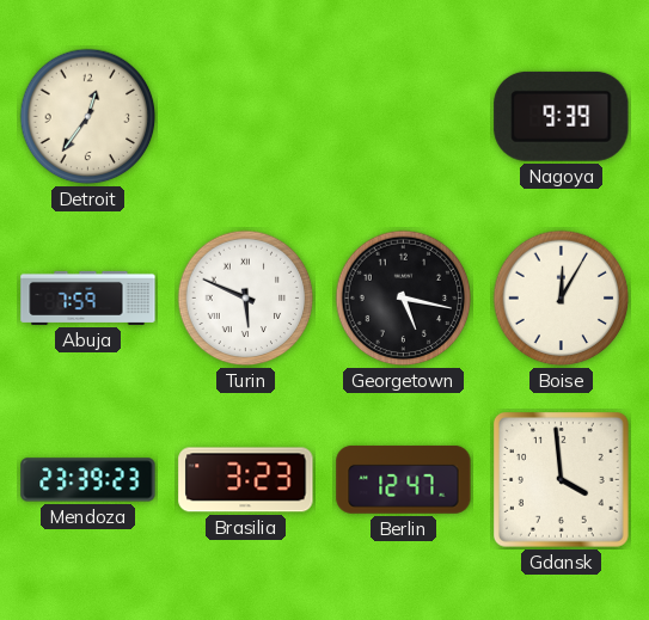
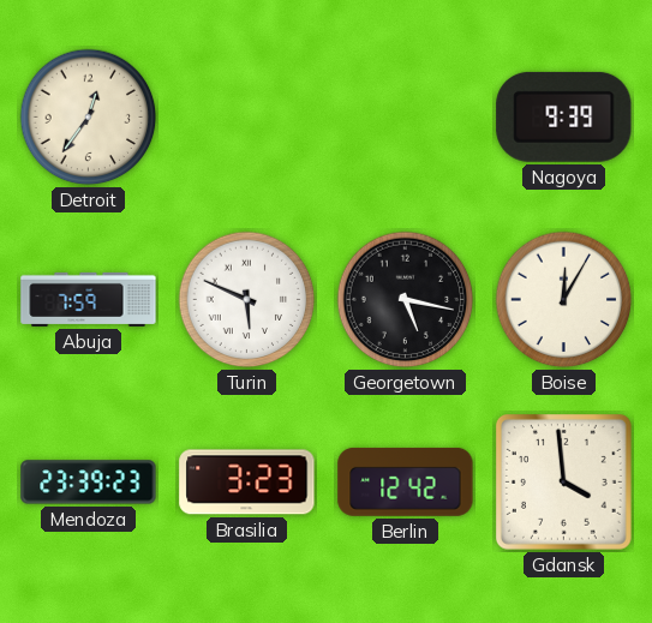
Berlin: 12:47 -> 12:42
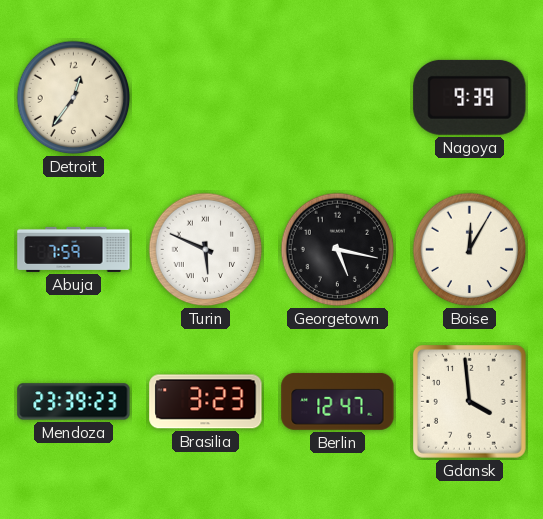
Berlin: 12:42 -> 12:47
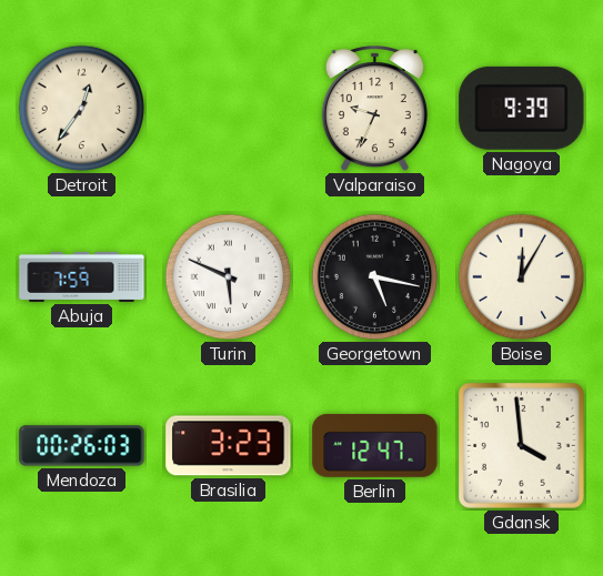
Valparaiso: none -> 9:34
Mendoza: 23:39 -> 00:26
